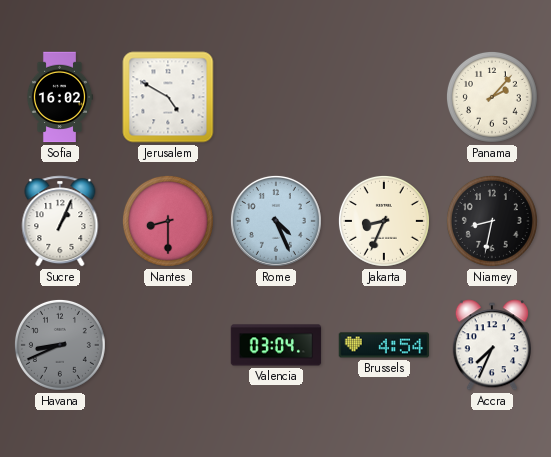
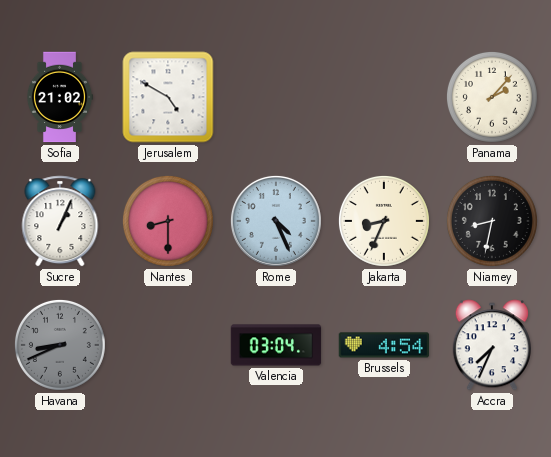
Sofia: 16:02 -> 21:02
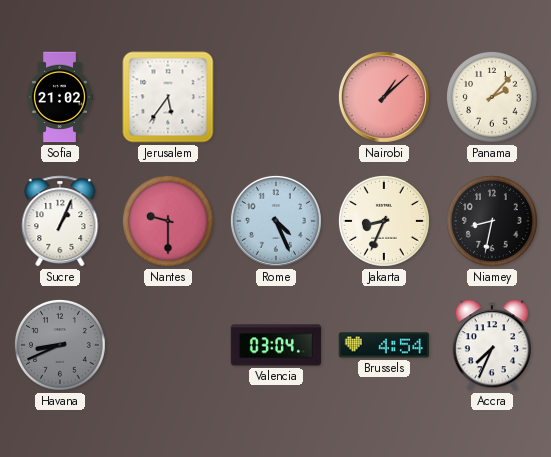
Jerusalem: 4:50 -> 5:36
Nairobi: none -> 1:08
Nantes: 8:30 -> 9:30
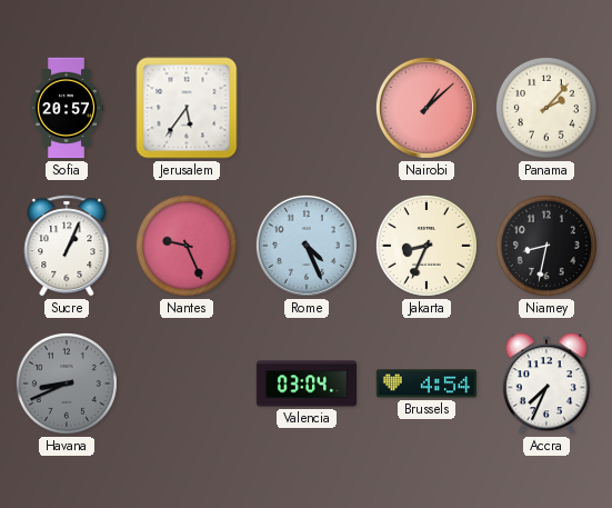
Sofia: 21:02 -> 20:57
Nantes: 9:30 -> 9:26
